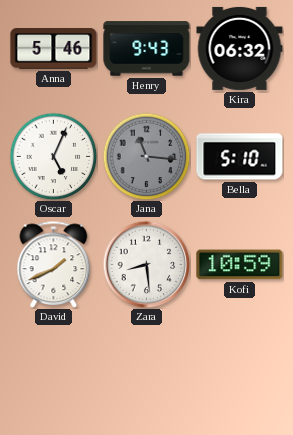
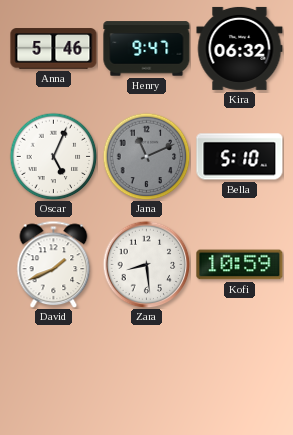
Henry: 9:43 -> 9:47
Jana: 11:16 -> 11:11
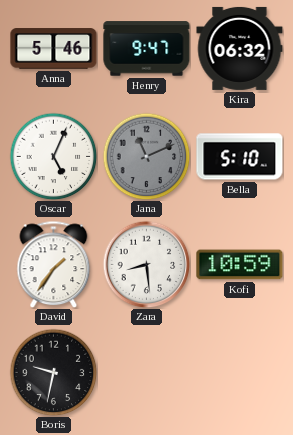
David: 1:41 -> 1:36
Boris: none -> 9:32
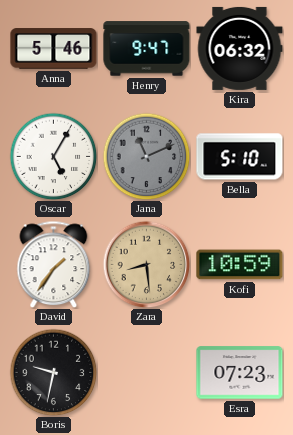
Oscar: 5:04 -> 5:05
Zara dial: white -> champagne
Esra: none -> 07:23
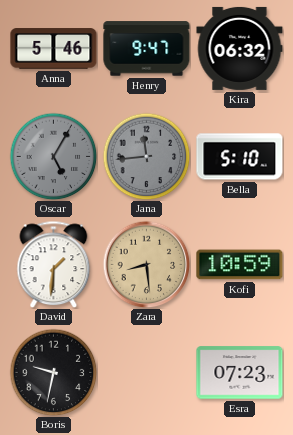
Oscar dial: white -> grey
Jana: 11:11 -> 11:44
David: 1:36 -> 1:31
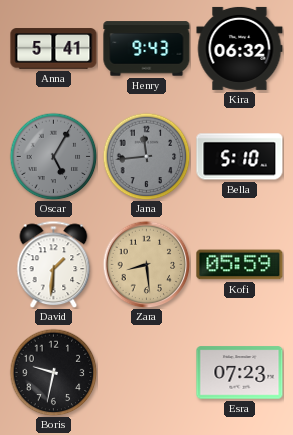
Anna: 5:46 -> 5:41
Henry: 9:47 -> 9:43
Kofi: 10:59 -> 05:59
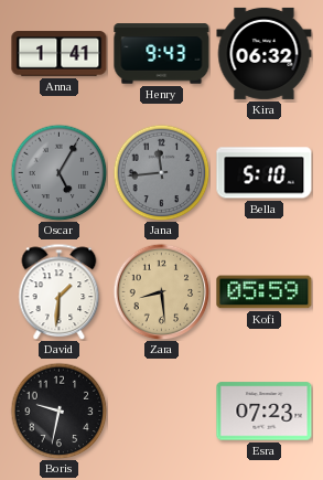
Anna: 5:41 -> 1:41
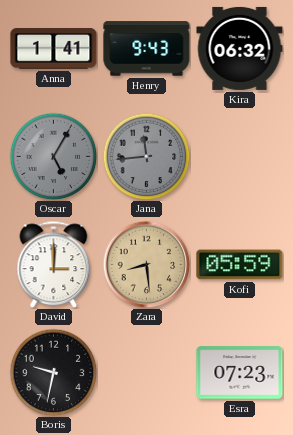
Bella: 5:10 -> none
David: 1:31 -> 3:00
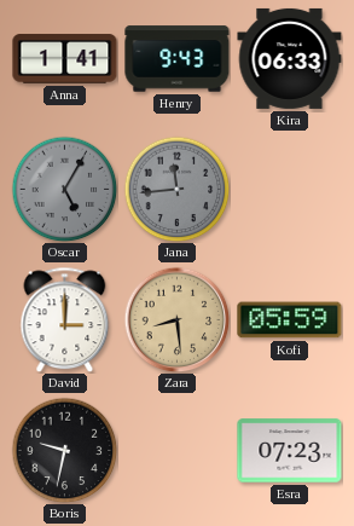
Kira: 06:32 -> 06:33
